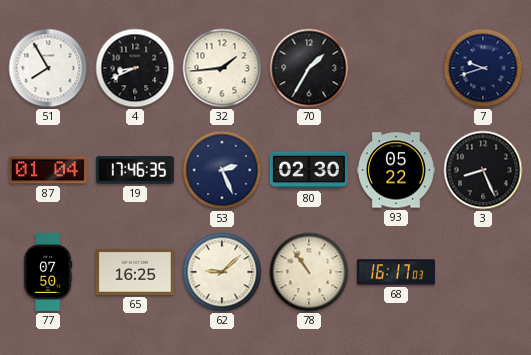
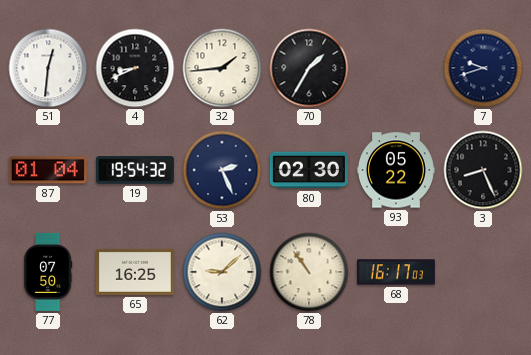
51: 7:55 -> 12:31
19: 17:46 -> 19:54
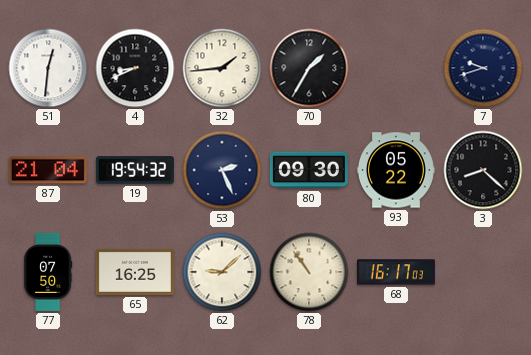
87: 01:04 -> 21:04
80: 02:30 -> 09:30
3: 8:26 -> 8:22
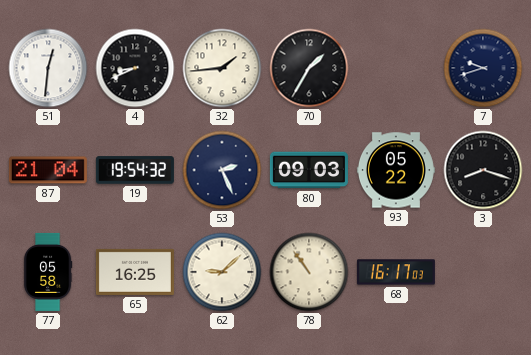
80: 09:30 -> 09:03
3: 8:22 -> 8:18
77: 07:50 -> 05:58
